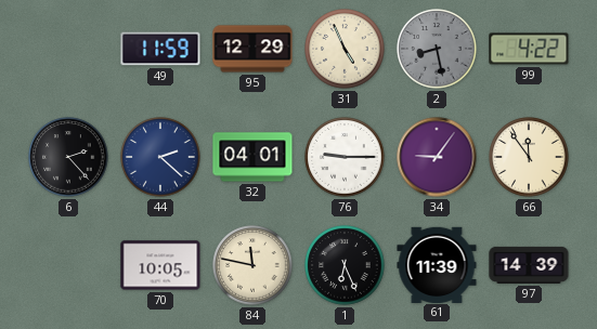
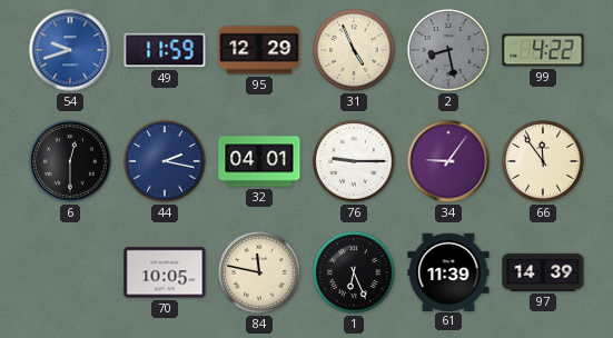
54: none -> 9:42
6: 2:23 -> 12:30
44: 2:22 -> 2:17
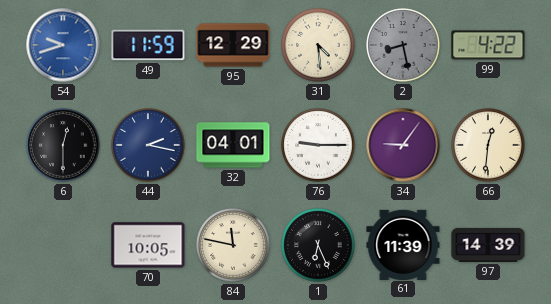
31: 4:56 -> 4:29
66: 11:54 -> 12:31
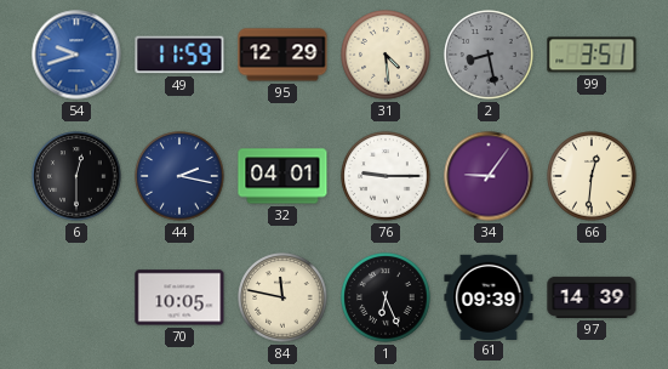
99: 4:22 -> 3:51
61: 11:39 -> 09:39
